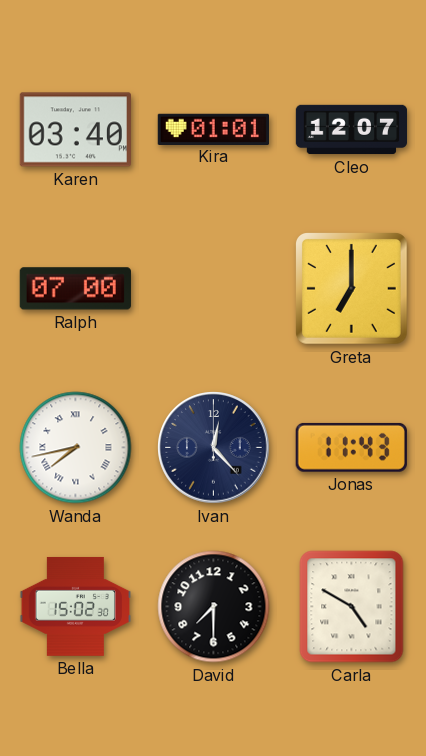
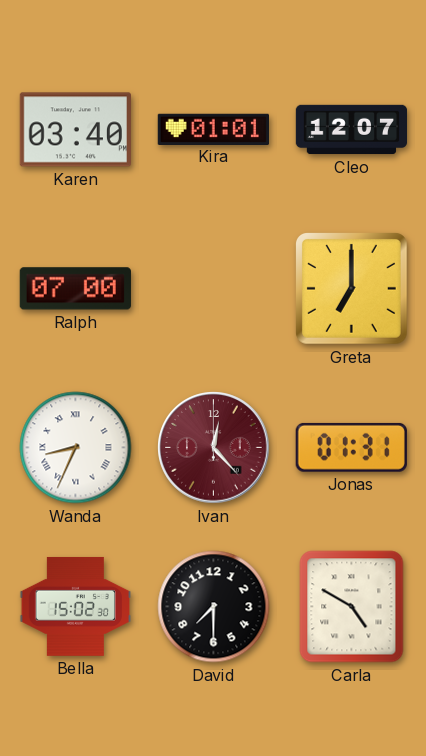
Wanda: 7:43 -> 8:34
Ivan dial: navy -> burgundy
Jonas: 11:43 -> 01:31
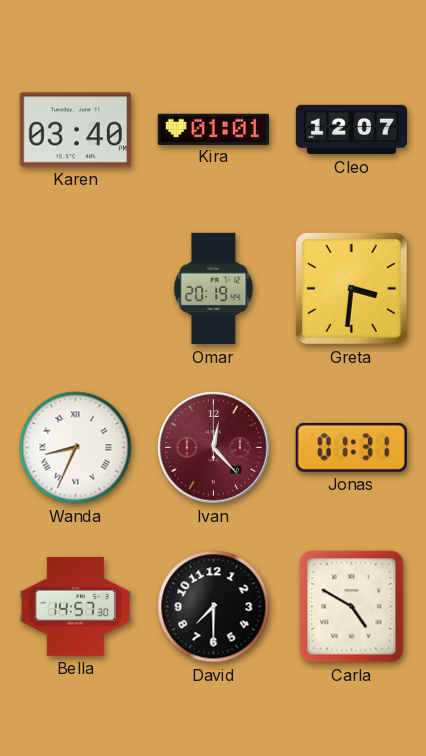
Ralph: 07:00 -> none
Omar: none -> 20:19
Greta: 7:00 -> 3:31
Bella: 15:02 -> 14:57
